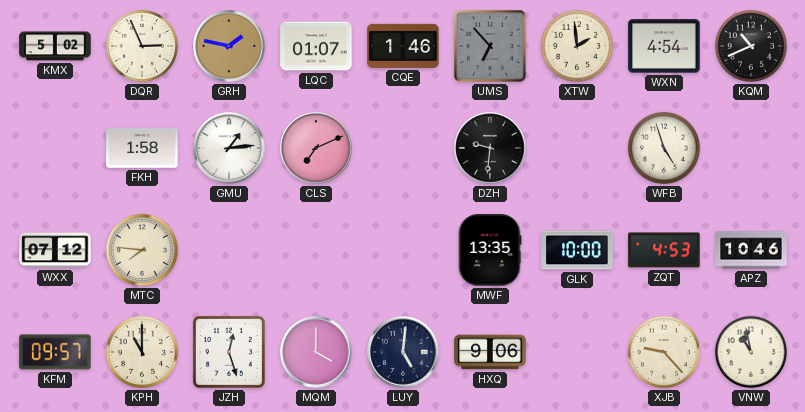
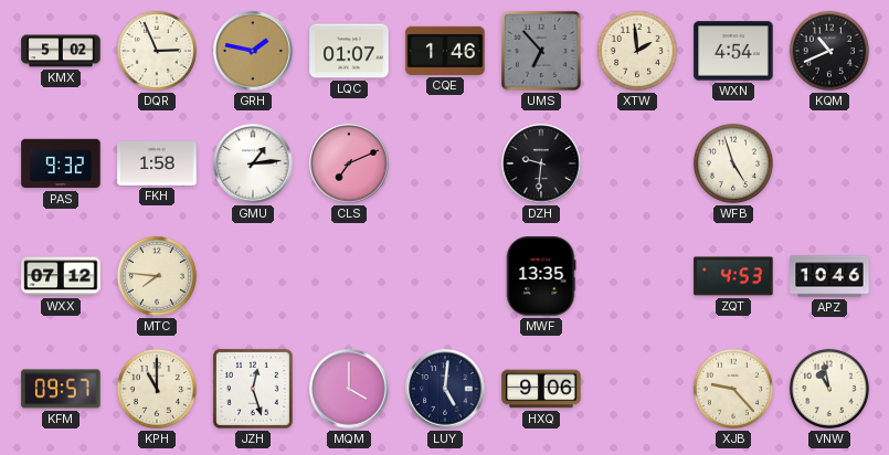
PAS: none -> 9:32
GLK: 10:00 -> none
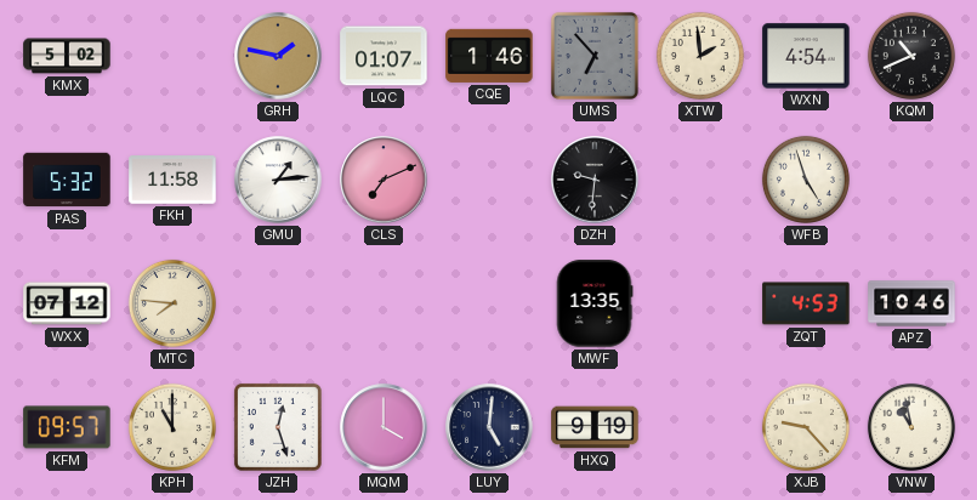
DQR: 2:56 -> none
PAS: 9:32 -> 5:32
FKH: 1:58 -> 11:58
HXQ: 9:06 -> 9:19
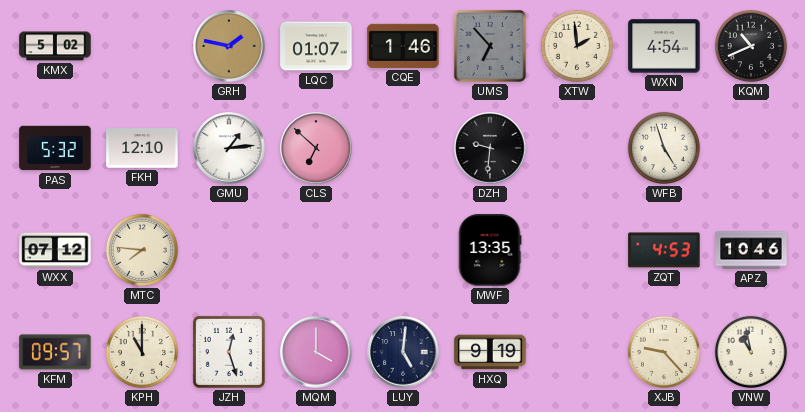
FKH: 11:58 -> 12:10
CLS: 7:11 -> 6:52
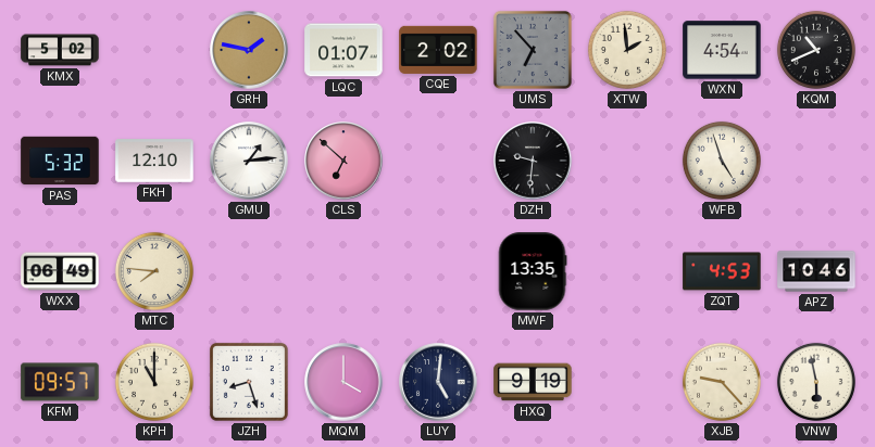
CQE: 1:46 -> 2:02
WXX: 07:12 -> 06:49
JZH: 12:27 -> 8:27
VNW: 10:58 -> 5:58
